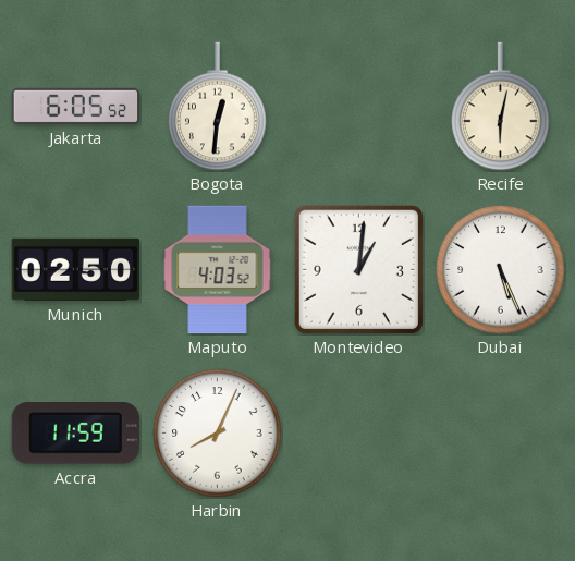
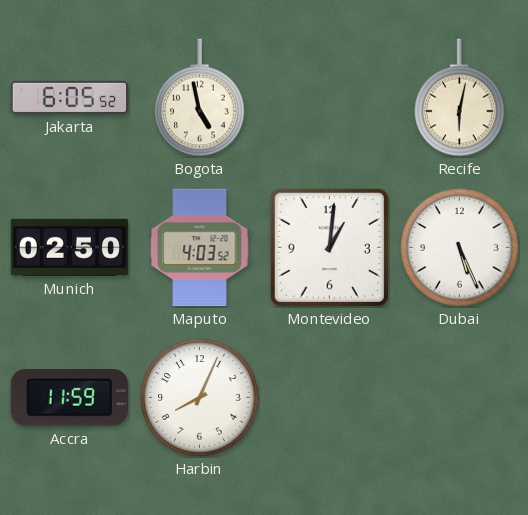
Bogota: 12:31 -> 4:58
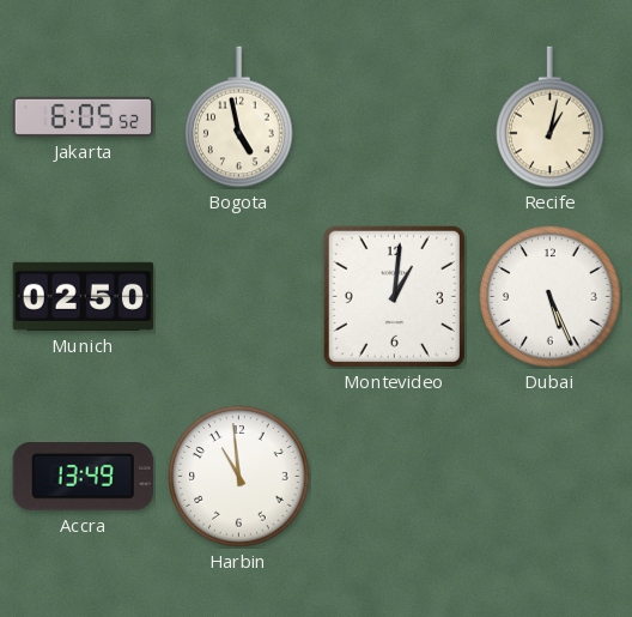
Recife: 6:02 -> 1:02
Maputo: 4:03 -> none
Accra: 11:59 -> 13:49
Harbin: 8:04 -> 10:59
